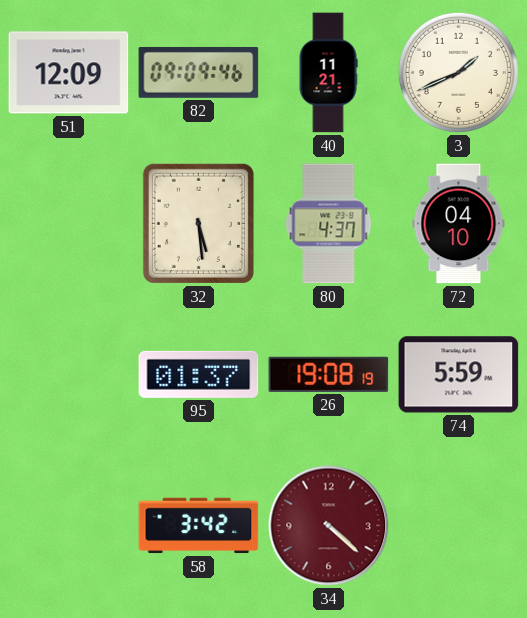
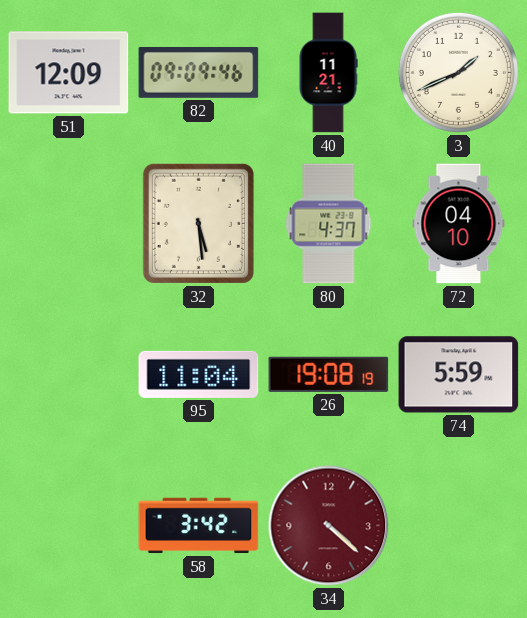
95: 01:37 -> 11:04
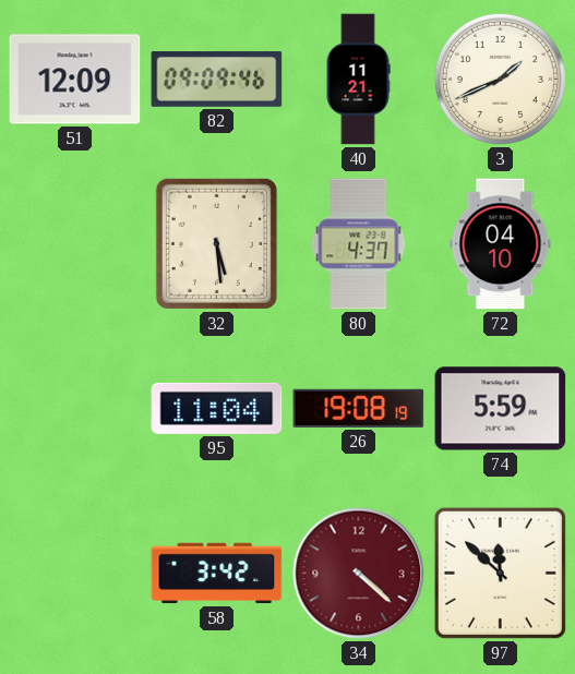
97: none -> 11:52
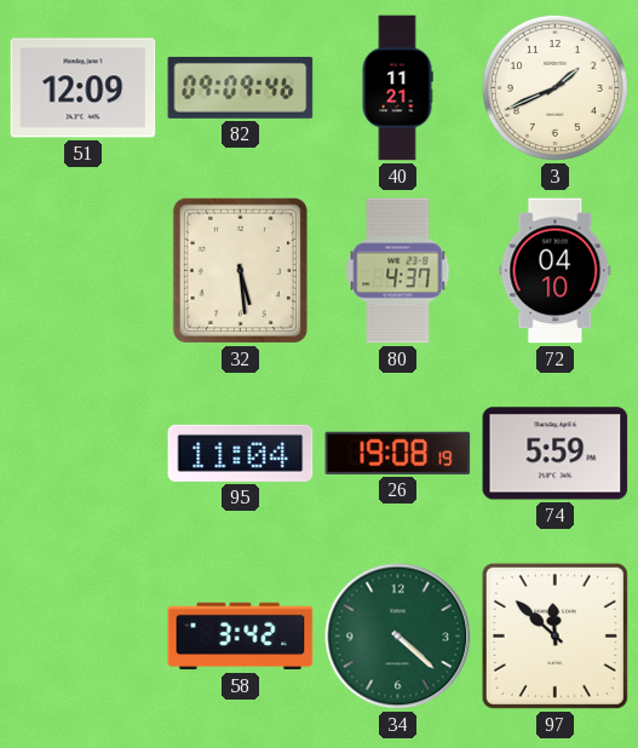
34 dial: burgundy -> green
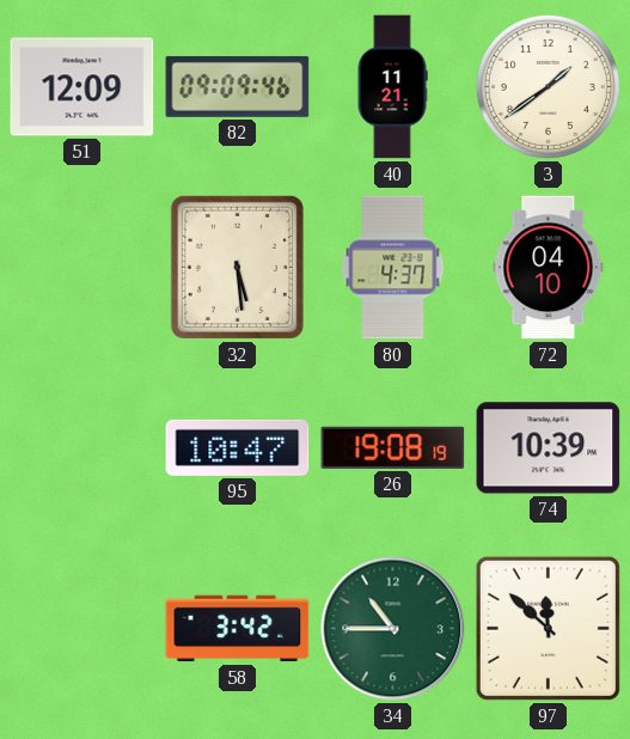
3: 1:41 -> 1:39
95: 11:04 -> 10:47
74: 5:59 -> 10:39
34: 4:22 -> 10:45
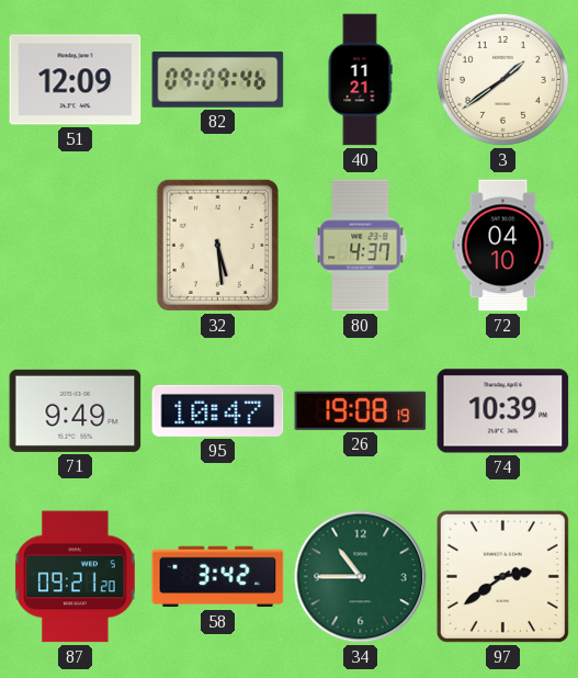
71: none -> 9:49
87: none -> 09:21
97: 11:52 -> 2:39
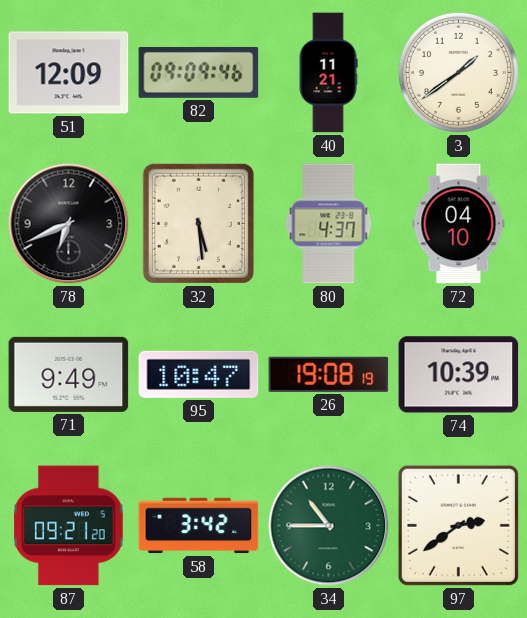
78: none -> 6:41
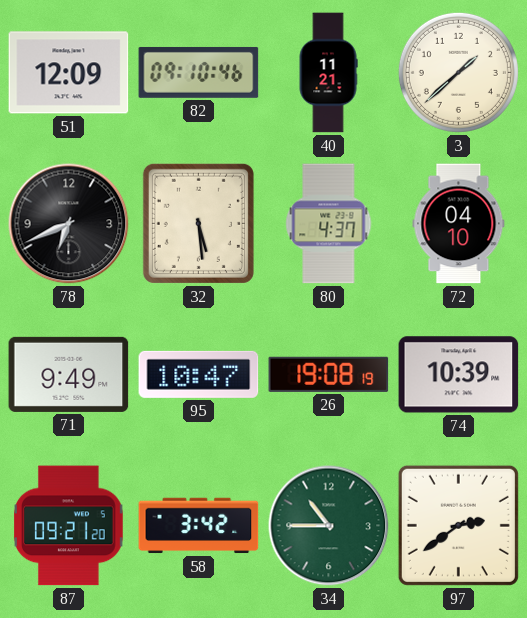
82: 09:09 -> 09:10
3: 1:39 -> 1:38
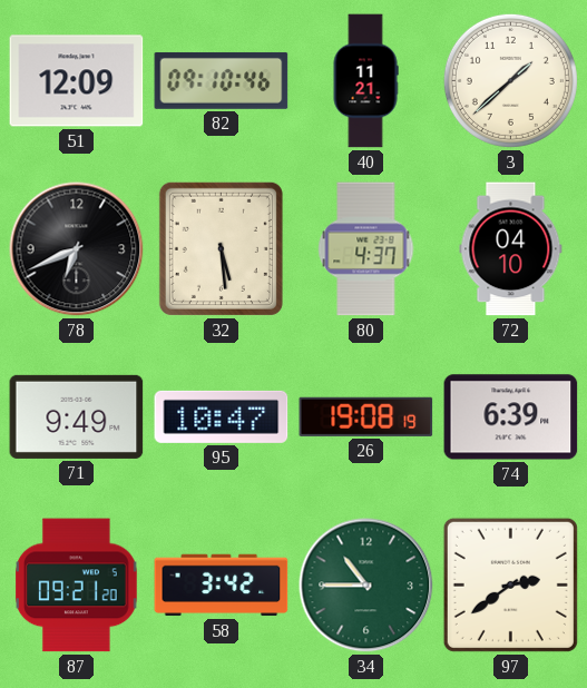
74: 10:39 -> 6:39
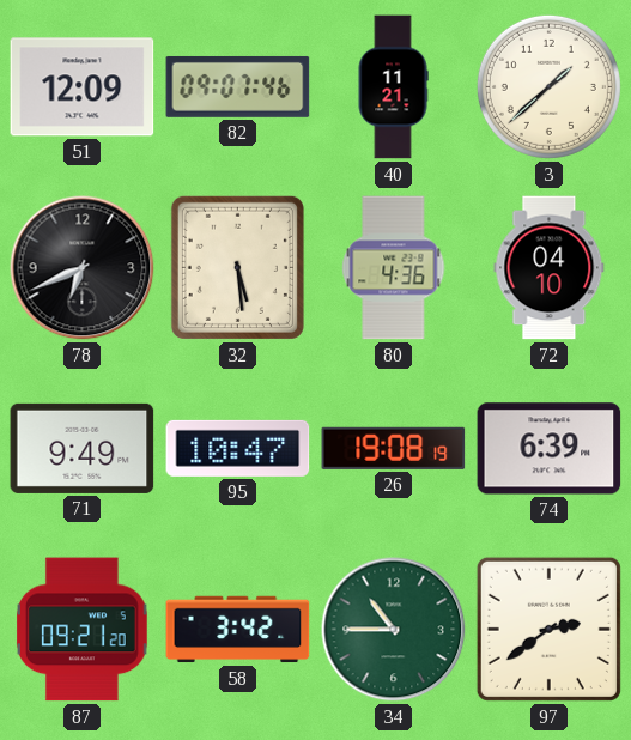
82: 09:10 -> 09:07
80: 4:37 -> 4:36
